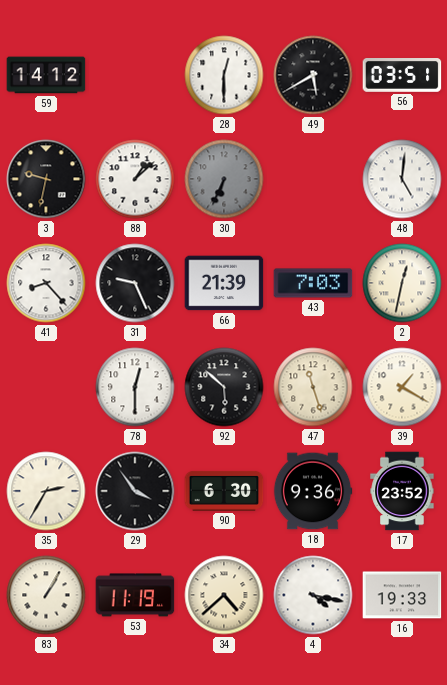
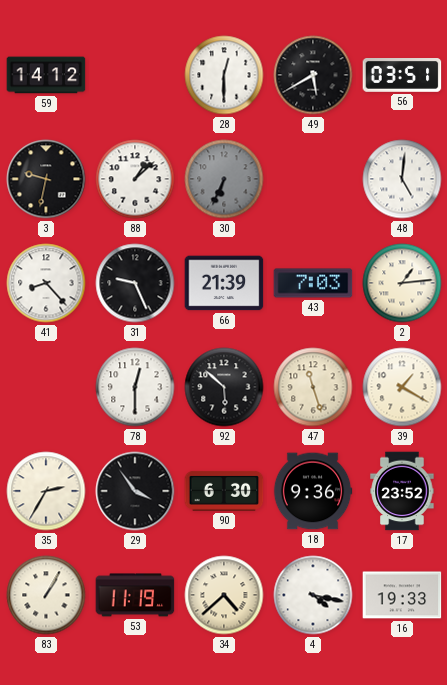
2: 12:32 -> 1:14
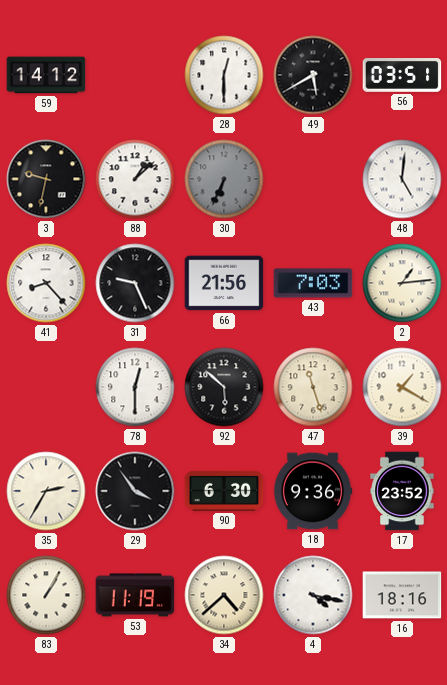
66: 21:39 -> 21:56
16: 19:33 -> 18:16
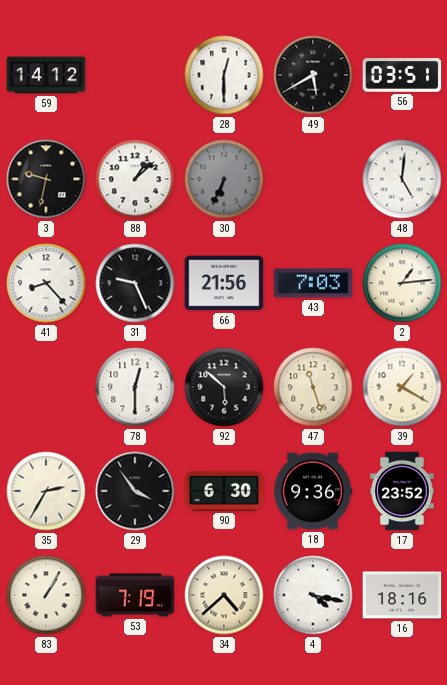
53: 11:19 -> 7:19
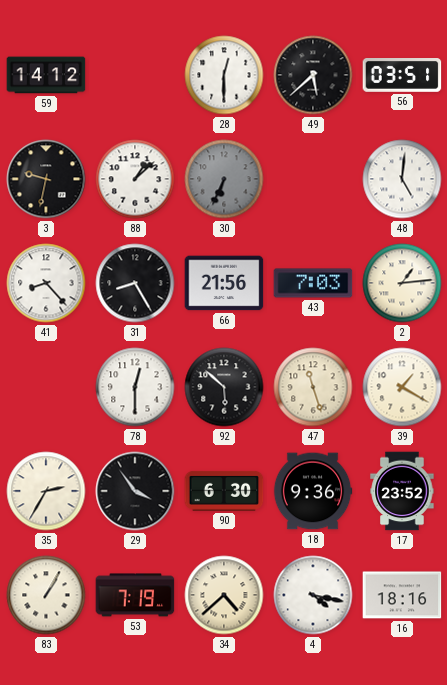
49: 5:40 -> 5:38
31: 9:26 -> 8:25
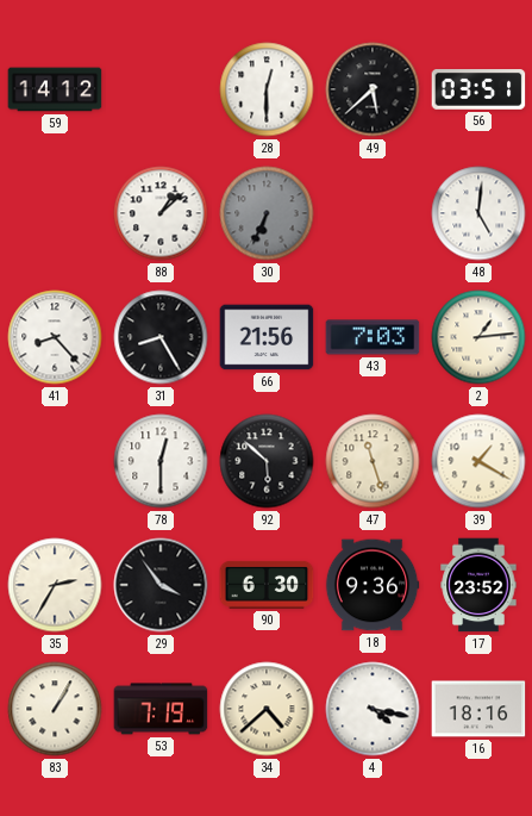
3: 9:32 -> none
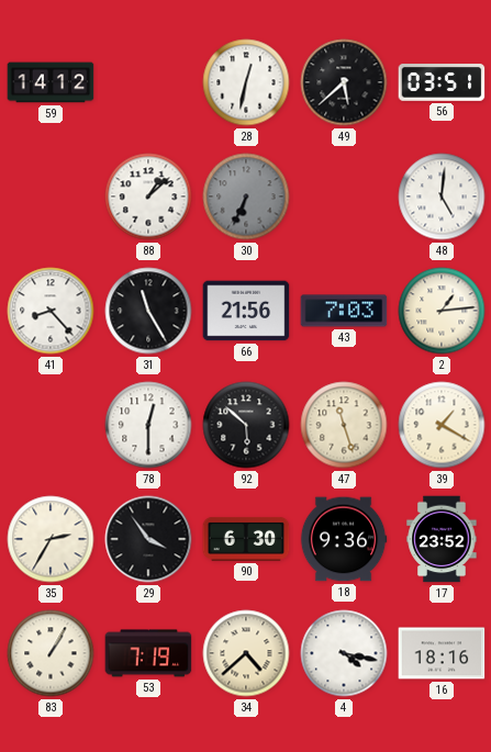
28: 12:30 -> 12:32
31: 8:25 -> 11:25
